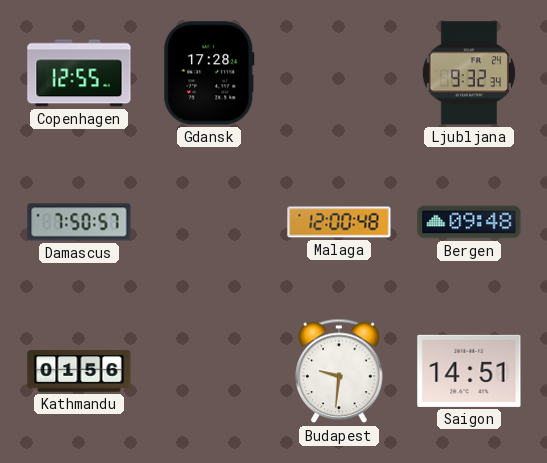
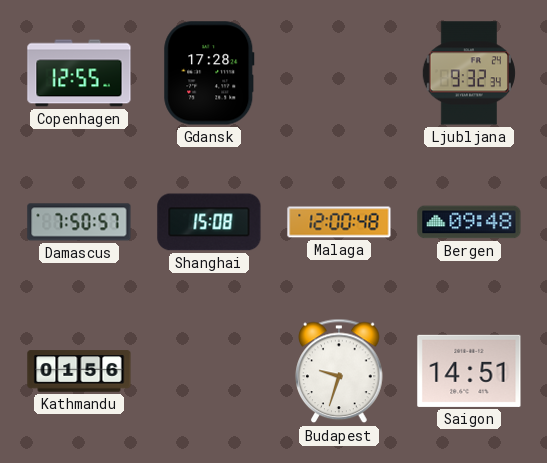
Shanghai: none -> 15:08
Budapest: 9:31 -> 9:33
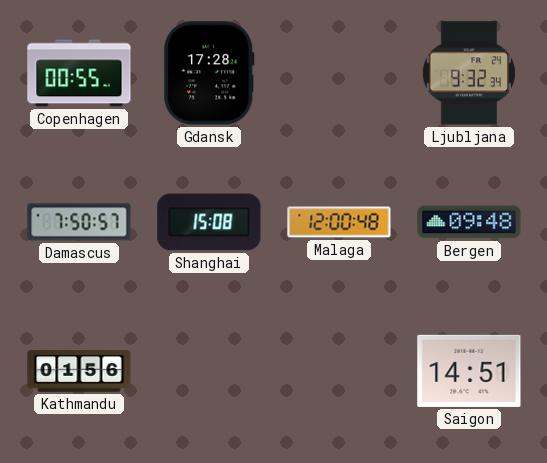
Copenhagen: 12:55 -> 00:55
Budapest: 9:33 -> none
